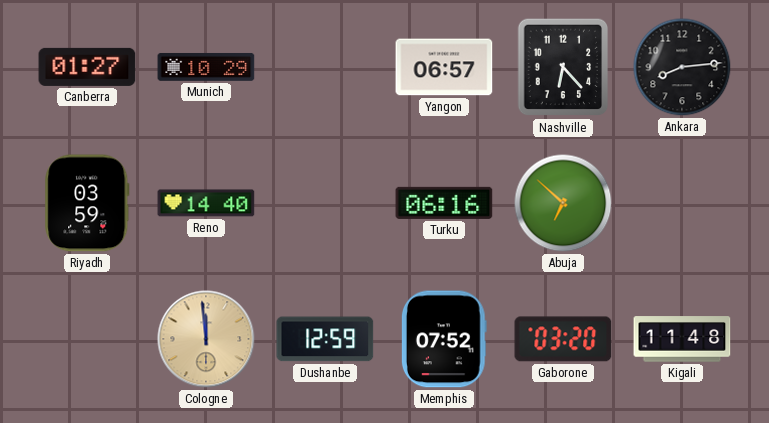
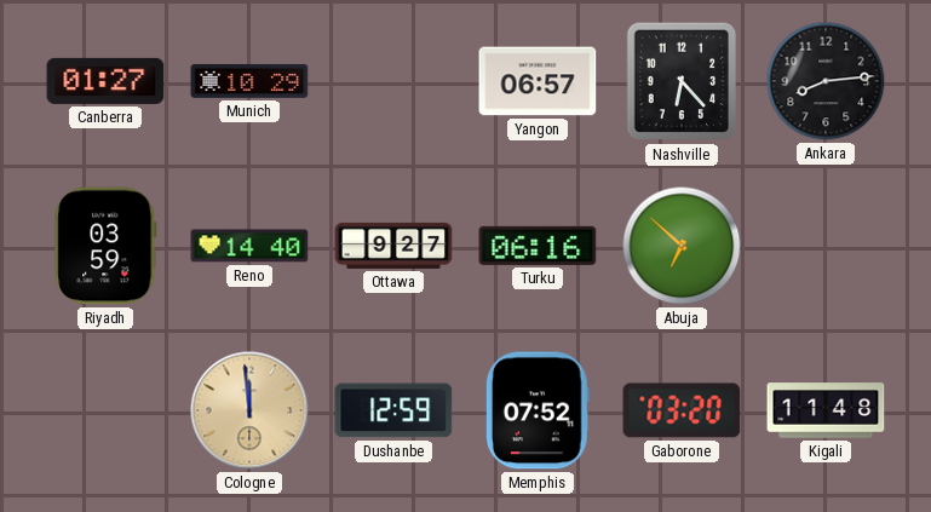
Ottawa: none -> 9:27
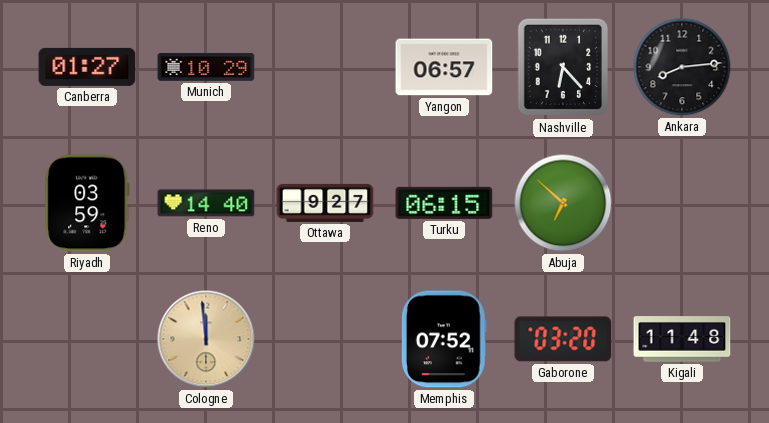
Turku: 06:16 -> 06:15
Dushanbe: 12:59 -> none
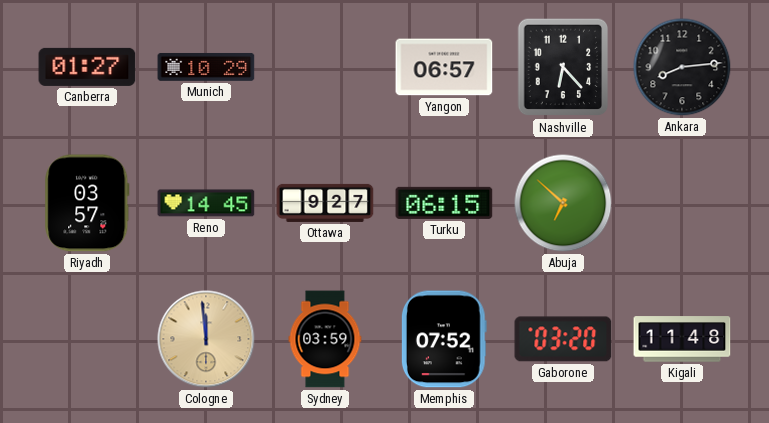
Riyadh: 03:59 -> 03:57
Reno: 14:40 -> 14:45
Sydney: none -> 03:59
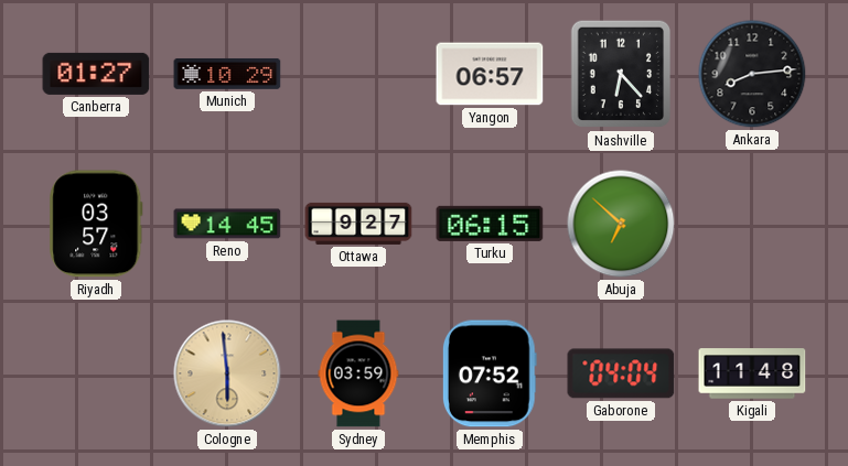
Cologne: 11:59 -> 5:59
Gaborone: 03:20 -> 04:04
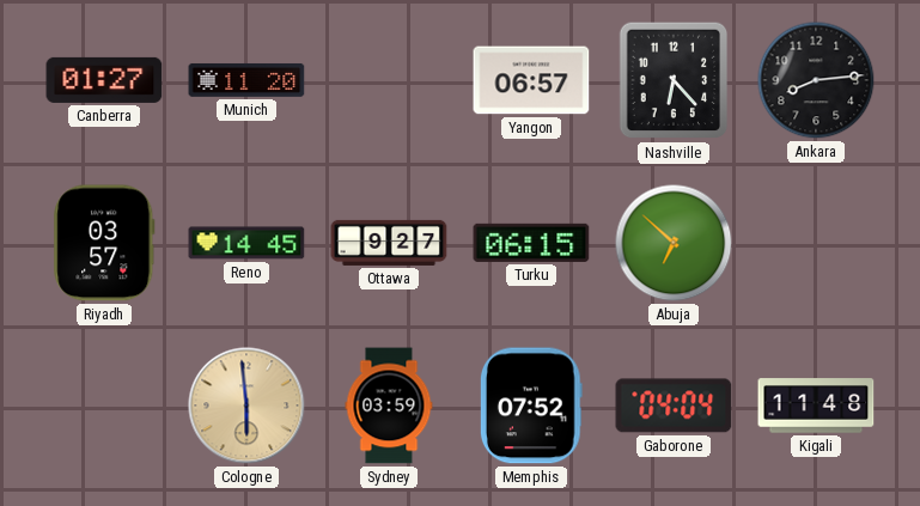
Munich: 10:29 -> 11:20
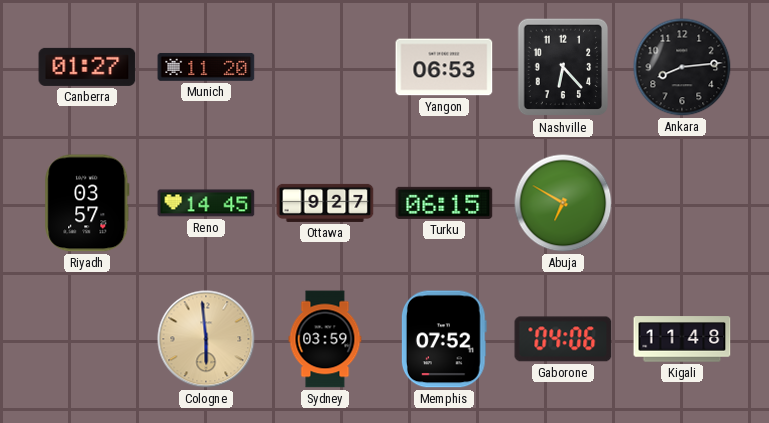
Yangon: 06:57 -> 06:53
Abuja: 6:52 -> 6:50
Gaborone: 04:04 -> 04:06
